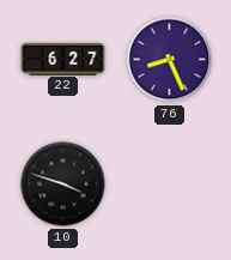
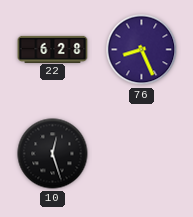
22: 6:27 -> 6:28
10: 3:48 -> 12:27
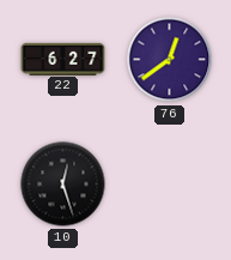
22: 6:28 -> 6:27
76: 8:26 -> 12:39
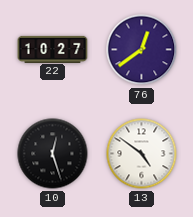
22: 6:27 -> 10:27
13: none -> 4:51
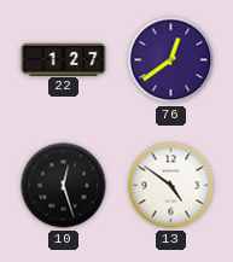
22: 10:27 -> 1:27
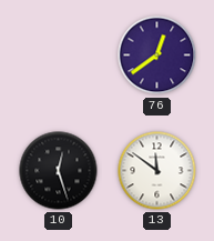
22: 1:27 -> none
13: 4:51 -> 11:51
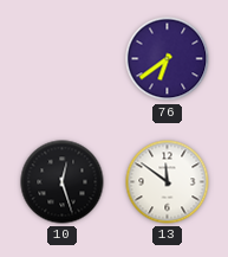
76: 12:39 -> 6:39
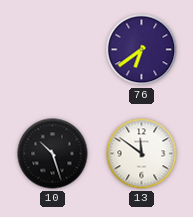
10: 12:27 -> 10:27
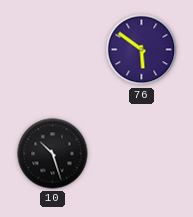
76: 6:39 -> 5:51
13: 11:51 -> none
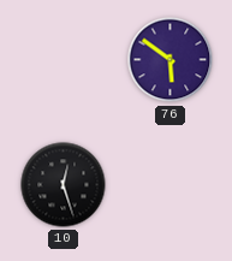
10: 10:27 -> 12:27
